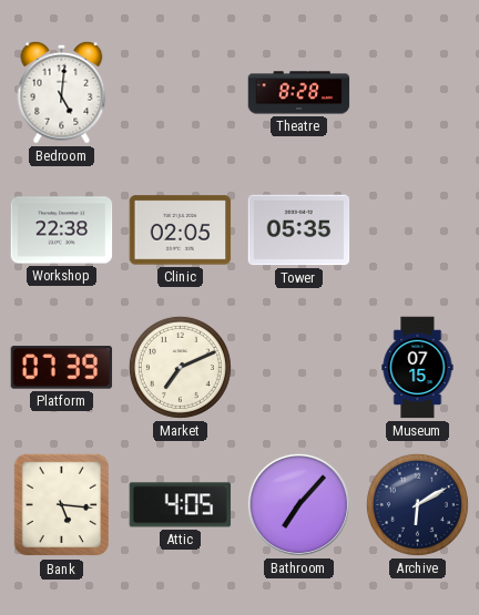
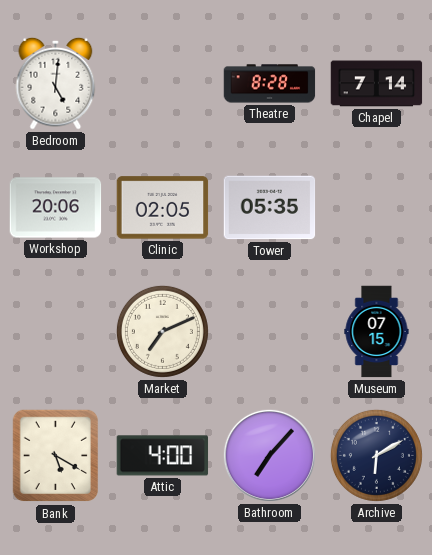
Chapel: none -> 7:14
Workshop: 22:38 -> 20:06
Platform: 07:39 -> none
Bank: 5:16 -> 5:20
Attic: 4:05 -> 4:00
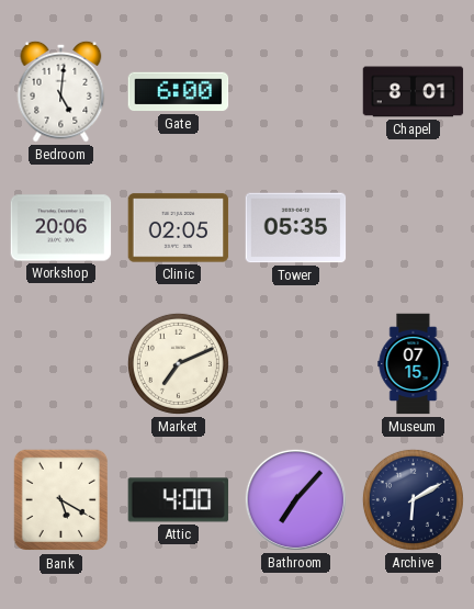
Gate: none -> 6:00
Theatre: 8:28 -> none
Chapel: 7:14 -> 8:01
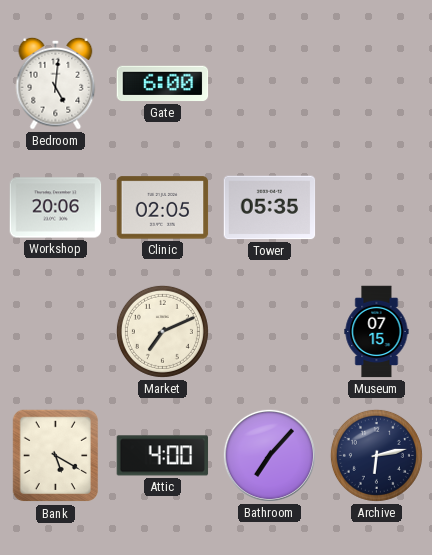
Chapel: 8:01 -> none
Archive: 6:10 -> 6:13
